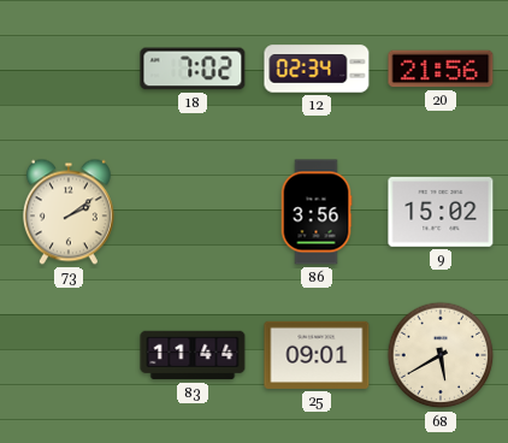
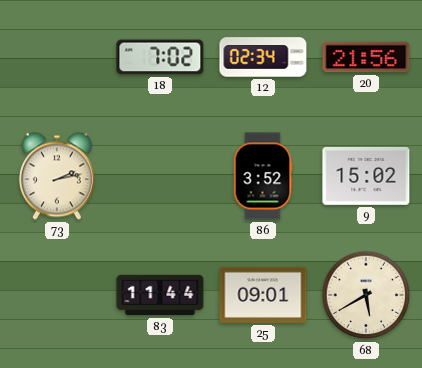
73: 2:09 -> 2:13
86: 3:56 -> 3:52
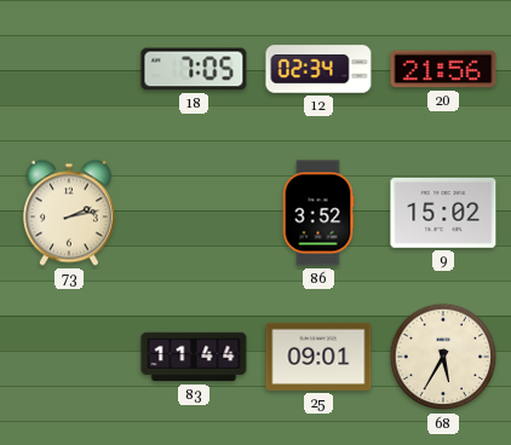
18: 7:02 -> 7:05
68: 5:40 -> 5:35
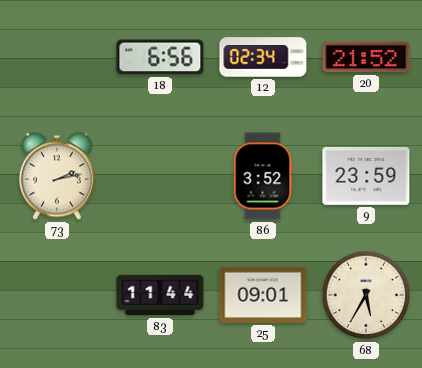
18: 7:05 -> 6:56
20: 21:56 -> 21:52
9: 15:02 -> 23:59
